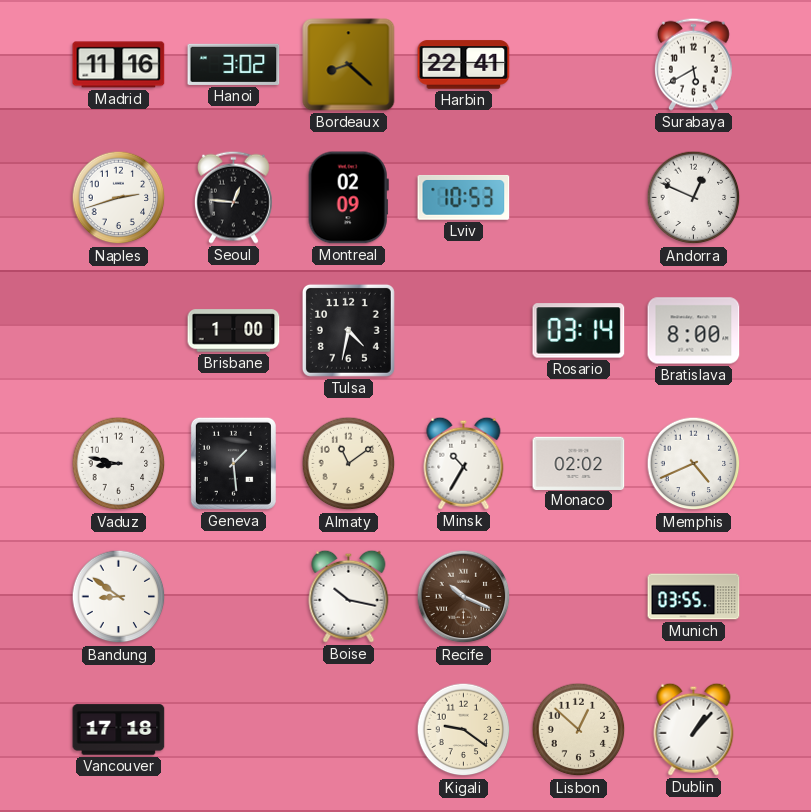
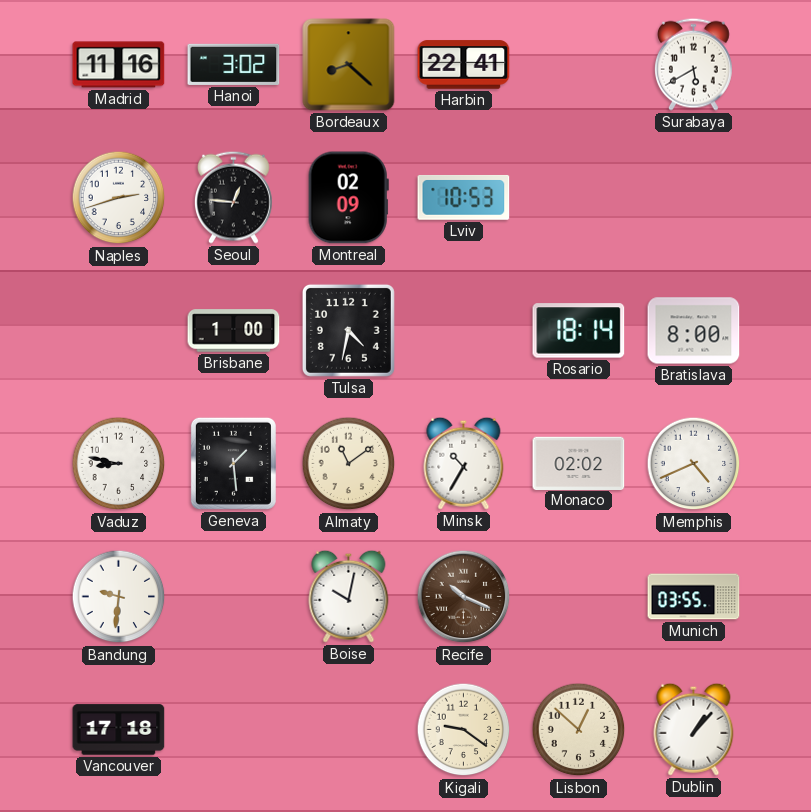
Andorra: 12:49 -> none
Rosario: 03:14 -> 18:14
Bandung: 8:51 -> 9:31
Boise: 10:17 -> 10:02
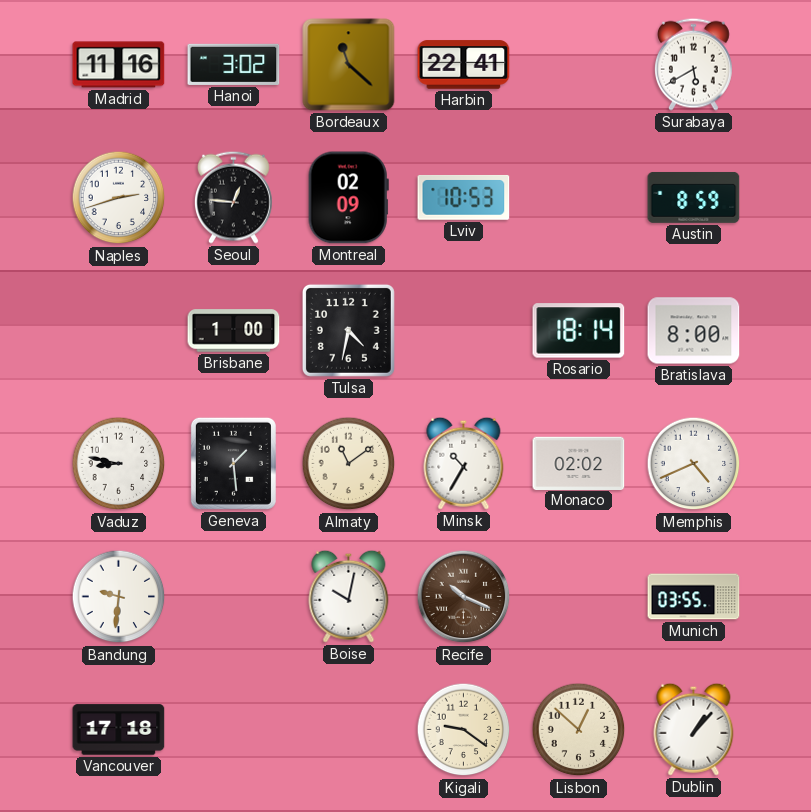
Bordeaux: 8:22 -> 11:22
Austin: none -> 8:59
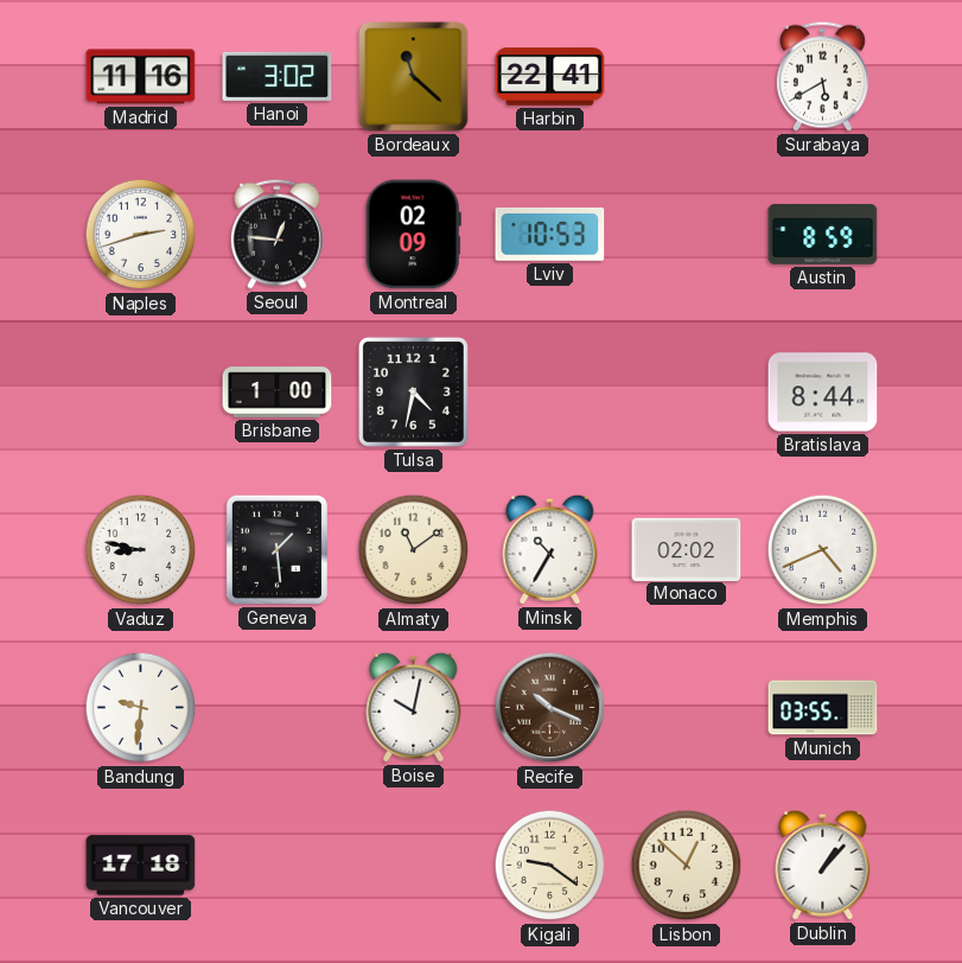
Rosario: 18:14 -> none
Bratislava: 8:00 -> 8:44
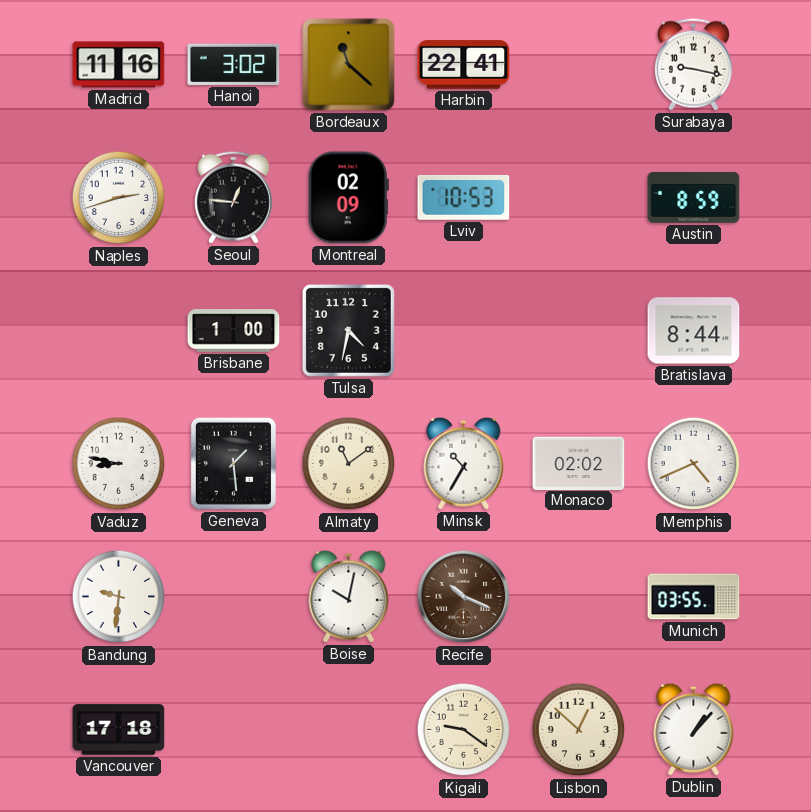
Surabaya: 5:40 -> 9:17
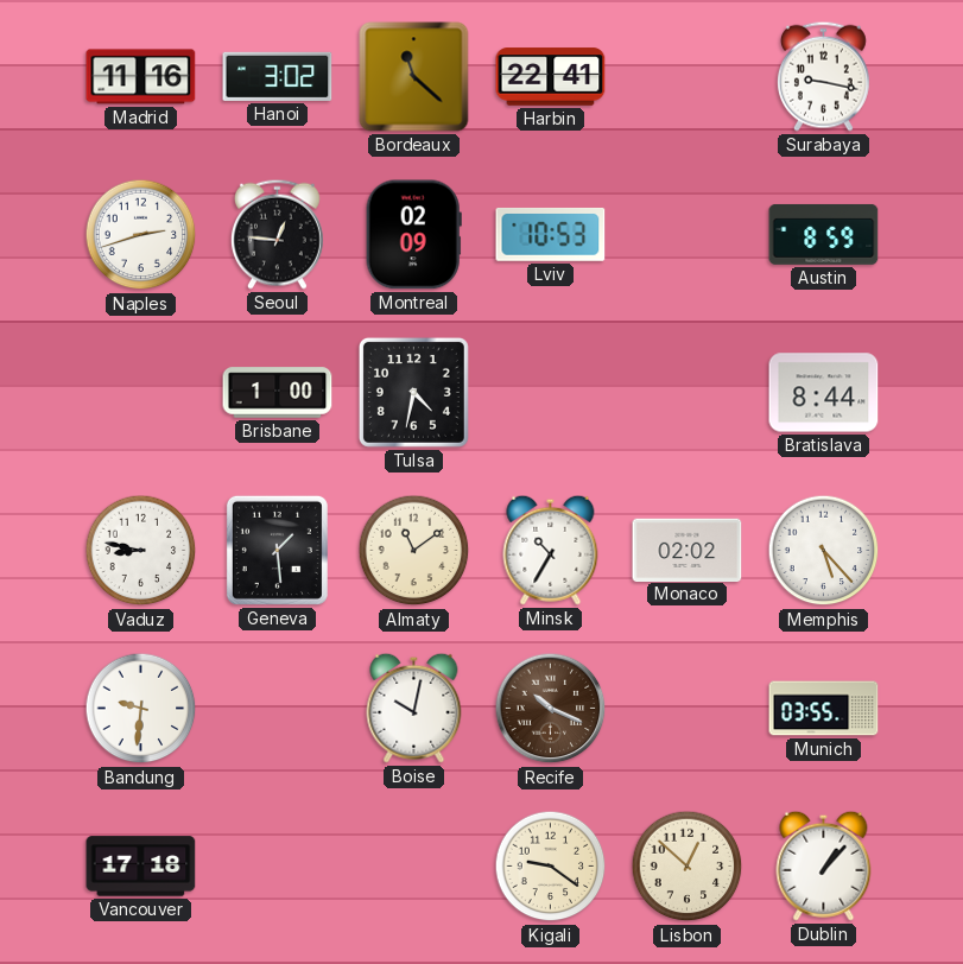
Memphis: 4:41 -> 5:23
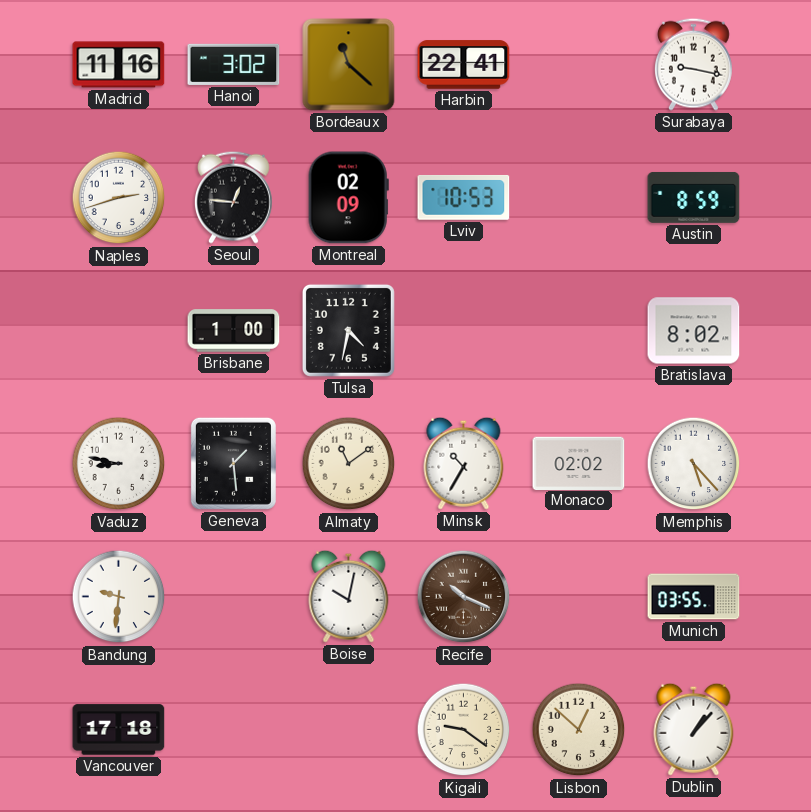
Bratislava: 8:44 -> 8:02
